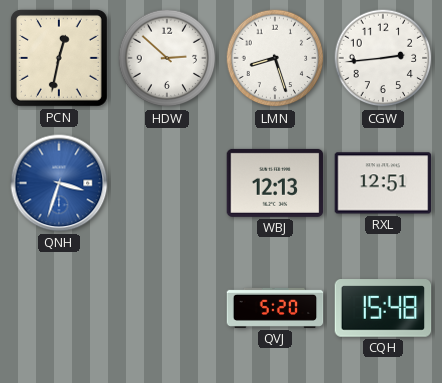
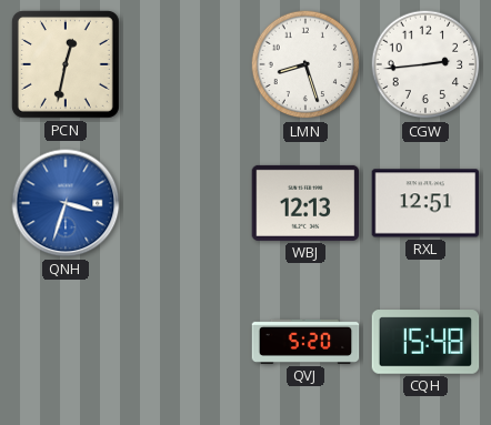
HDW: 2:52 -> none
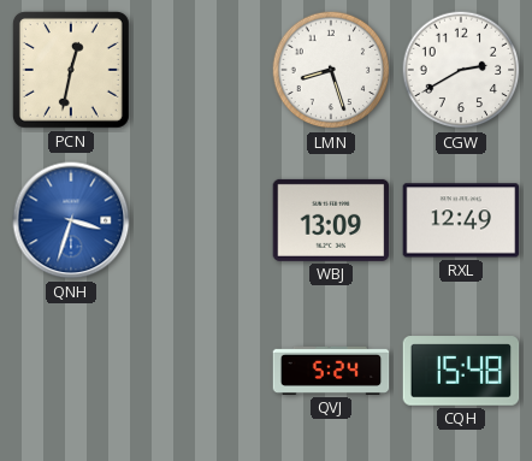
CGW: 2:44 -> 2:40
WBJ: 12:13 -> 13:09
RXL: 12:51 -> 12:49
QVJ: 5:20 -> 5:24
